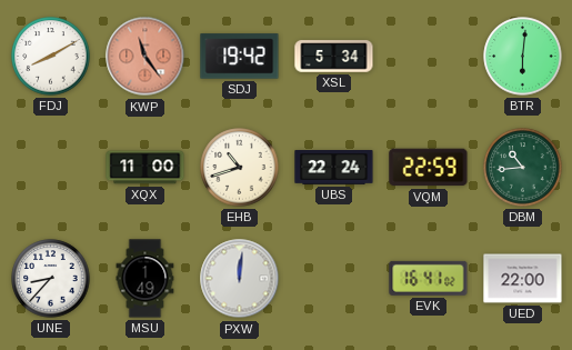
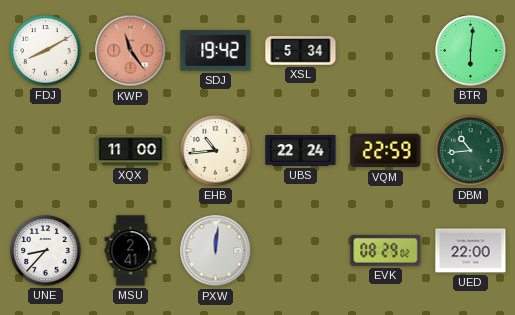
EHB: 10:42 -> 10:44
MSU: 1:49 -> 2:41
EVK: 16:41 -> 08:29
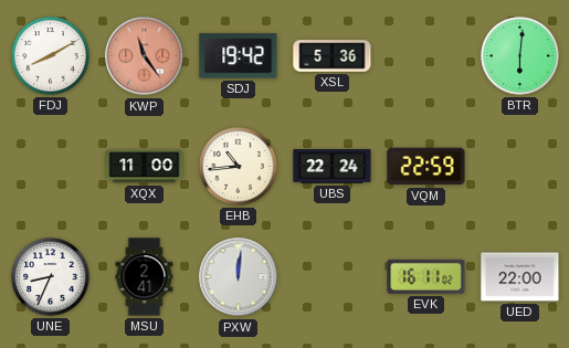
XSL: 5:34 -> 5:36
DBM: 10:44 -> none
UNE: 8:37 -> 8:34
EVK: 08:29 -> 16:11
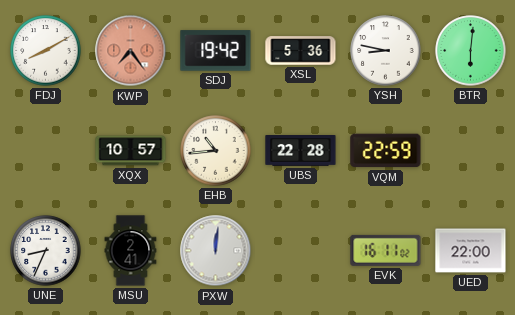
KWP: 11:24 -> 7:24
YSH: none -> 8:47
XQX: 11:00 -> 10:57
UBS: 22:24 -> 22:28
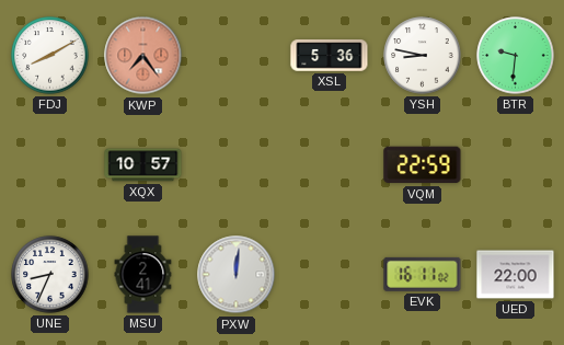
SDJ: 19:42 -> none
BTR: 6:01 -> 9:31
EHB: 10:44 -> none
UBS: 22:28 -> none
